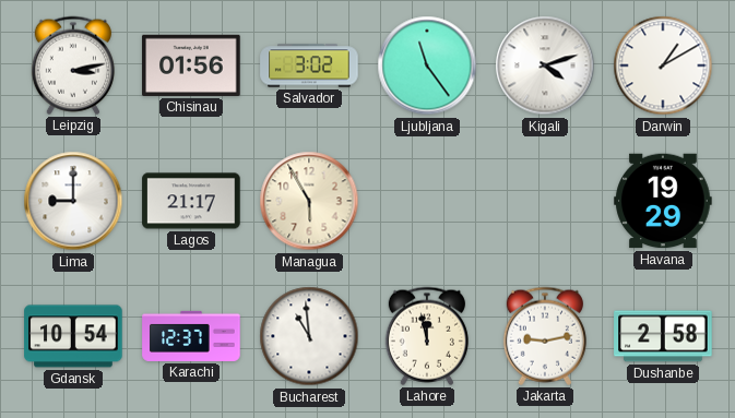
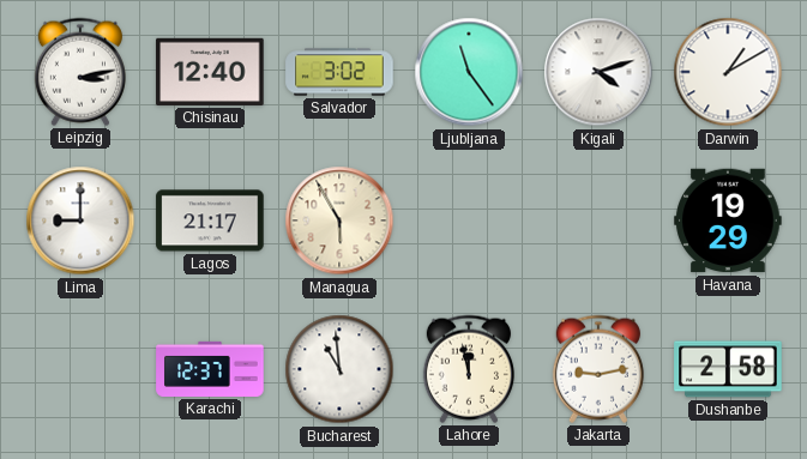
Chisinau: 01:56 -> 12:40
Gdansk: 10:54 -> none
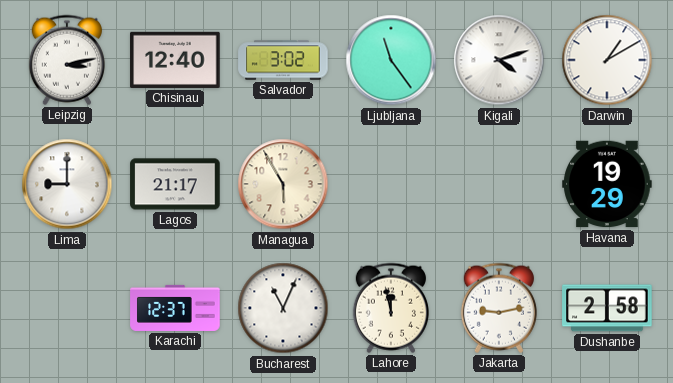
Bucharest: 10:59 -> 11:04
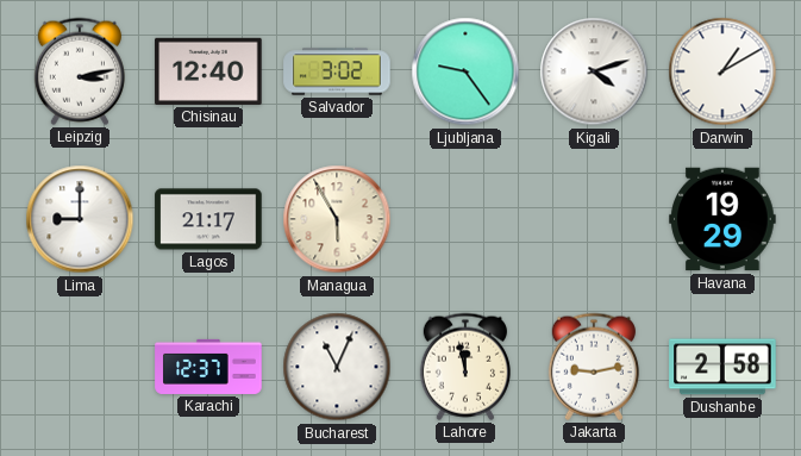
Ljubljana: 11:24 -> 9:24
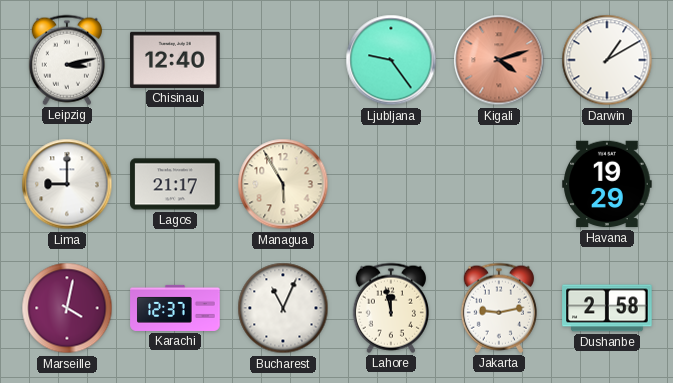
Salvador: 3:02 -> none
Kigali dial: white -> salmon
Marseille: none -> 4:02
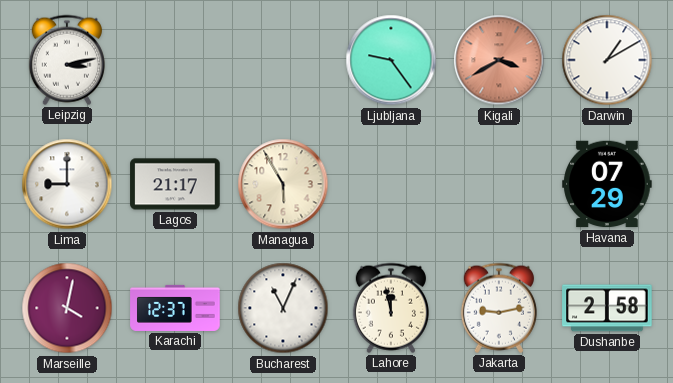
Chisinau: 12:40 -> none
Kigali: 4:12 -> 3:40
Havana: 19:29 -> 07:29
